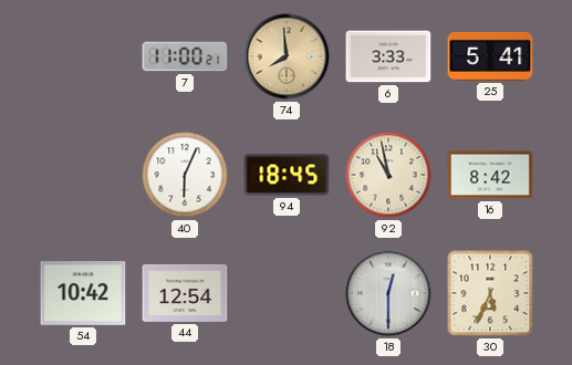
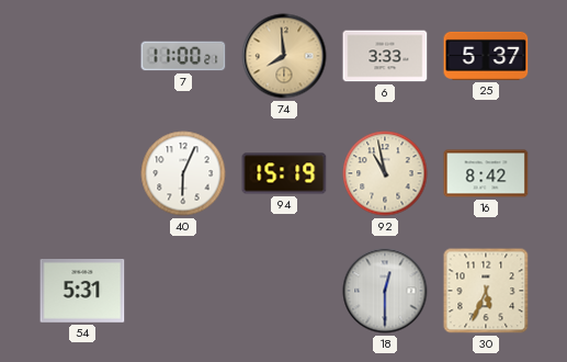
25: 5:41 -> 5:37
94: 18:45 -> 15:19
54: 10:42 -> 5:31
44: 12:54 -> none
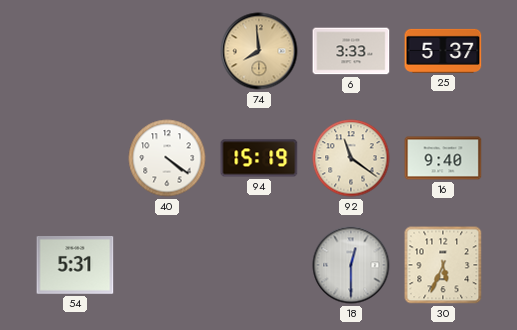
7: 11:00 -> none
40: 6:04 -> 4:21
92: 10:58 -> 11:21
16: 8:42 -> 9:40
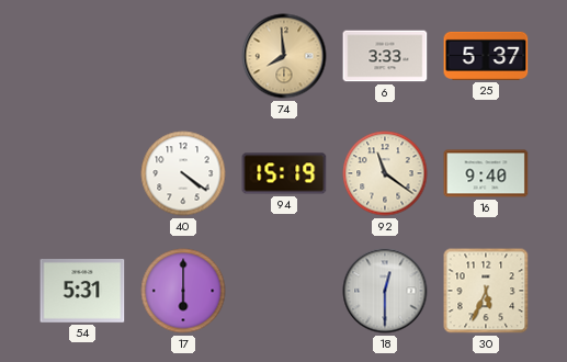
17: none -> 6:00
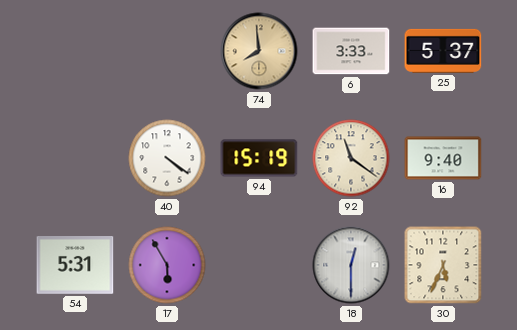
17: 6:00 -> 5:55
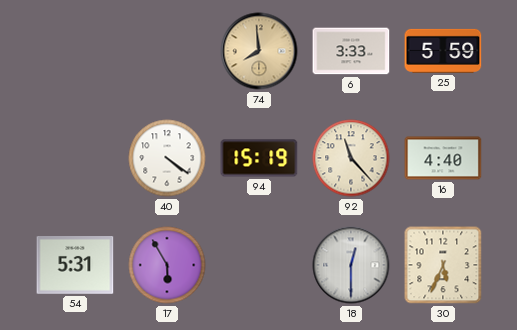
25: 5:37 -> 5:59
92: 11:21 -> 11:23
16: 9:40 -> 4:40
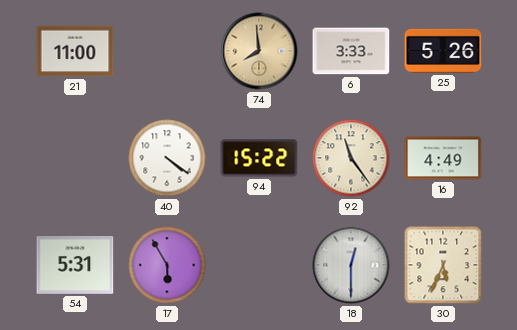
21: none -> 11:00
25: 5:59 -> 5:26
94: 15:19 -> 15:22
92: 11:23 -> 11:24
16: 4:40 -> 4:49
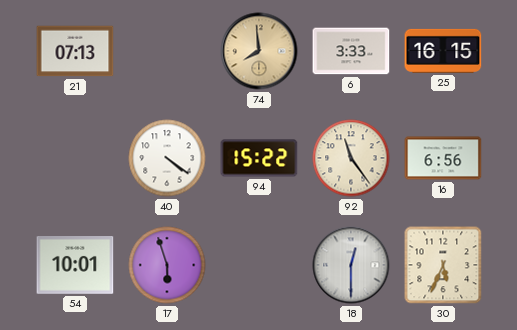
21: 11:00 -> 07:13
25: 5:26 -> 16:15
16: 4:49 -> 6:56
54: 5:31 -> 10:01
17: 5:55 -> 5:57
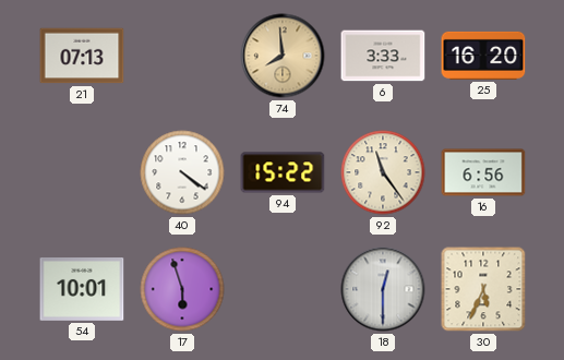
25: 16:15 -> 16:20
